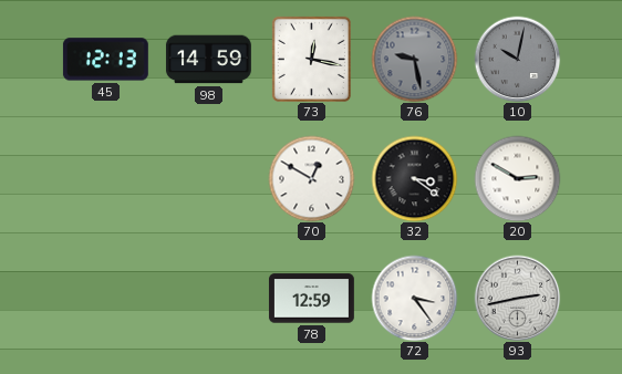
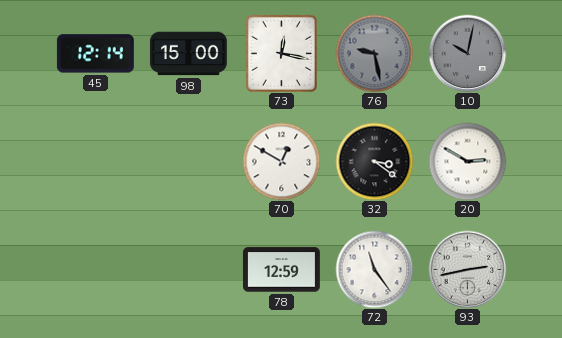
45: 12:13 -> 12:14
98: 14:59 -> 15:00
72: 3:24 -> 11:24
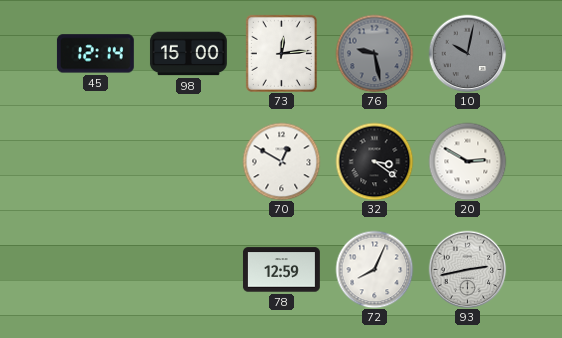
73: 12:17 -> 12:14
72: 11:24 -> 8:04
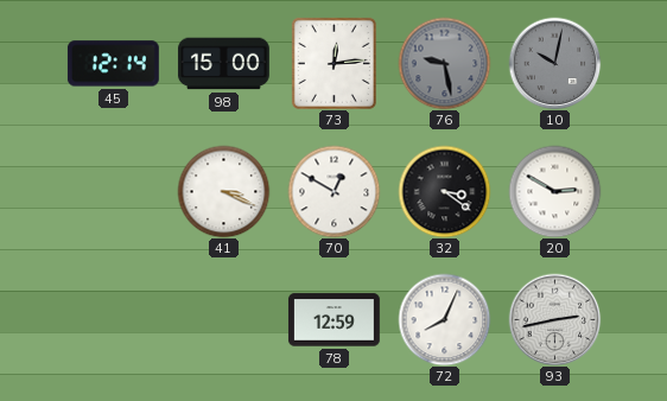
41: none -> 3:19
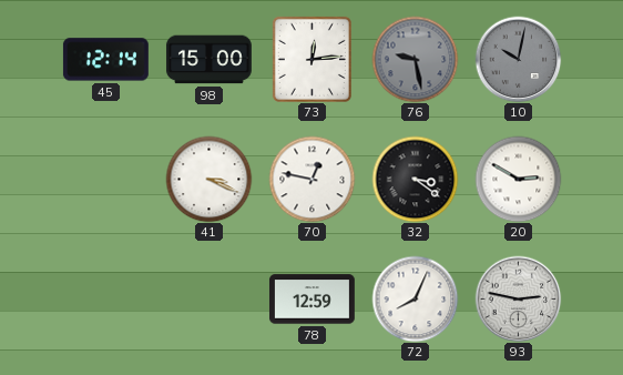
70: 12:50 -> 12:47
93: 2:43 -> 2:47
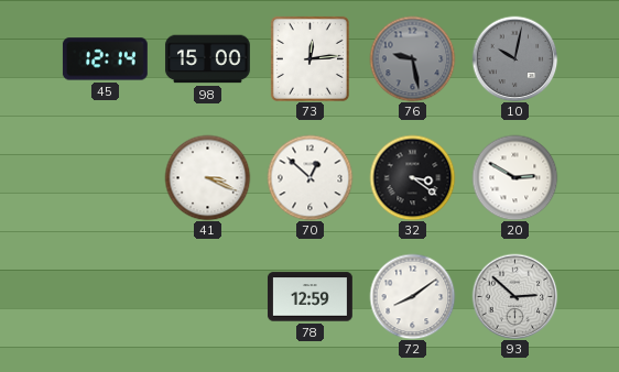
70: 12:47 -> 12:52
72: 8:04 -> 8:09
93: 2:47 -> 2:52
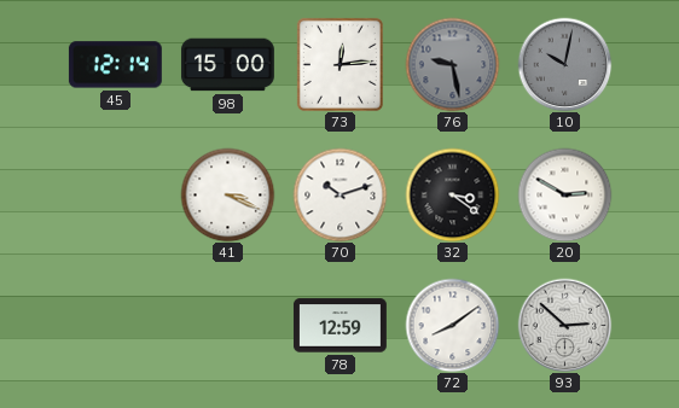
70: 12:52 -> 10:12
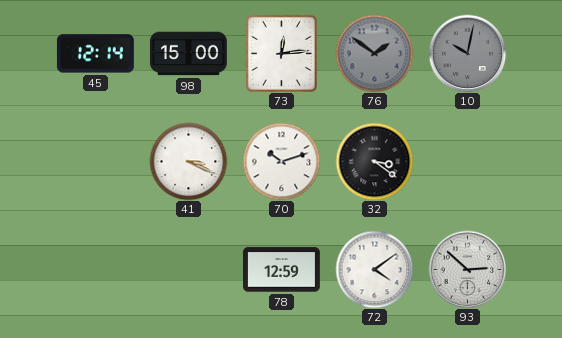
76: 9:28 -> 1:51
20: 2:50 -> none
72: 8:09 -> 4:09
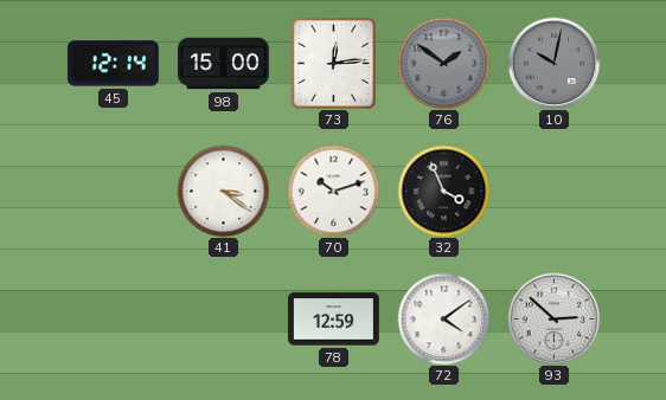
41: 3:19 -> 3:21
32: 3:21 -> 3:56
